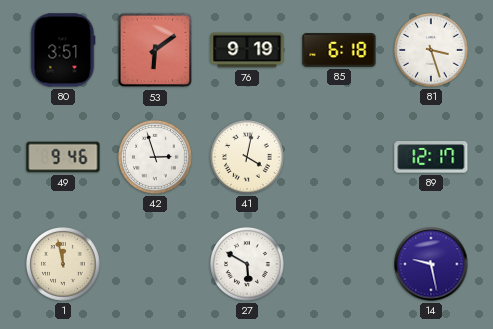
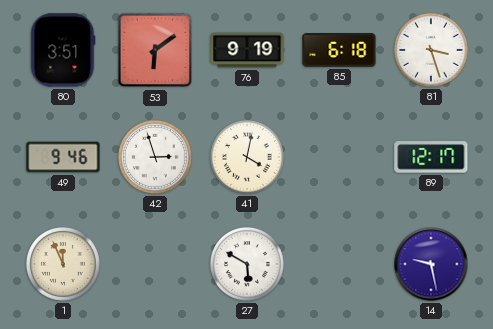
1: 11:58 -> 11:56
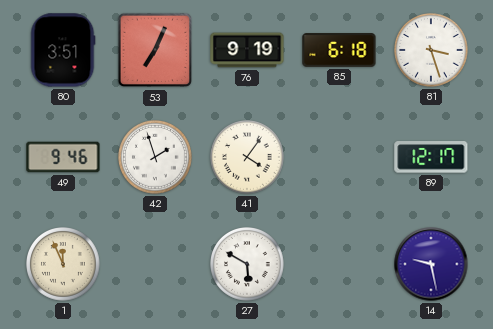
53: 6:09 -> 7:04
42: 2:57 -> 1:57
41: 4:02 -> 4:06
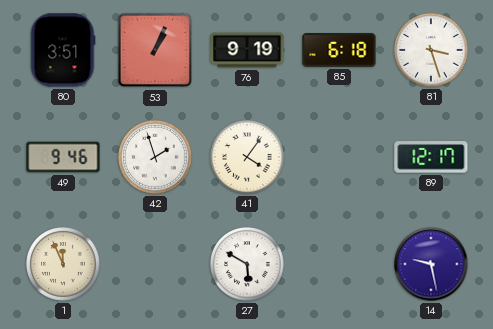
53: 7:04 -> 1:04
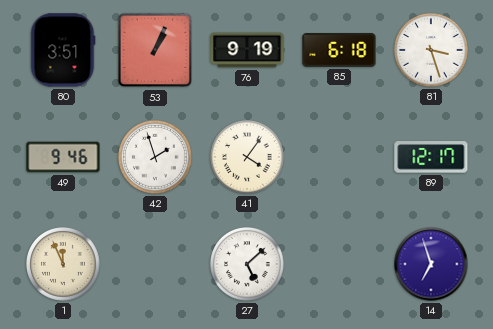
27: 5:50 -> 5:08
14: 9:28 -> 6:57
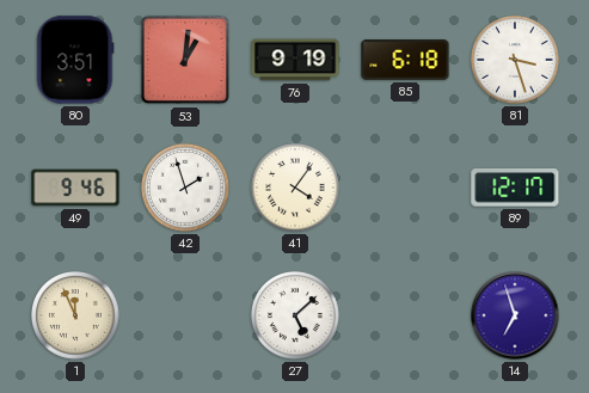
53: 1:04 -> 1:01
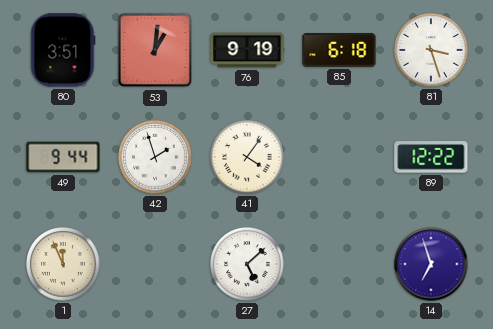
49: 9:46 -> 9:44
89: 12:17 -> 12:22
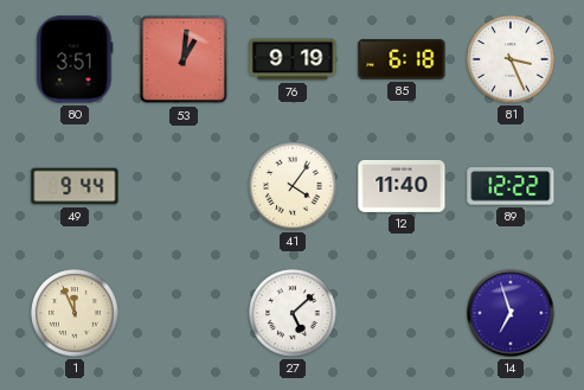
81: 3:27 -> 3:26
42: 1:57 -> none
12: none -> 11:40
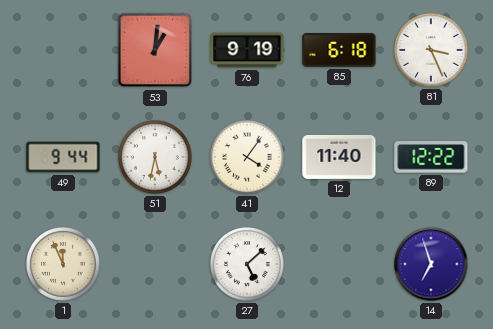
80: 3:51 -> none
51: none -> 5:32
